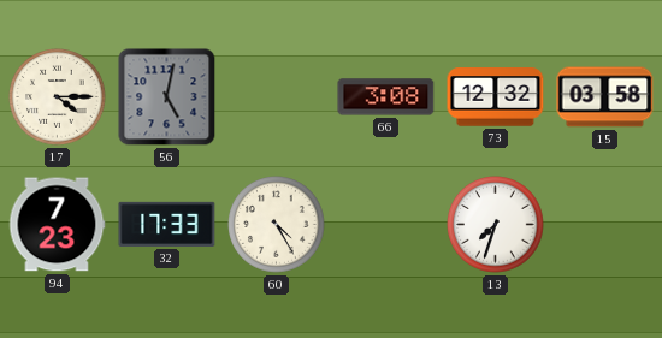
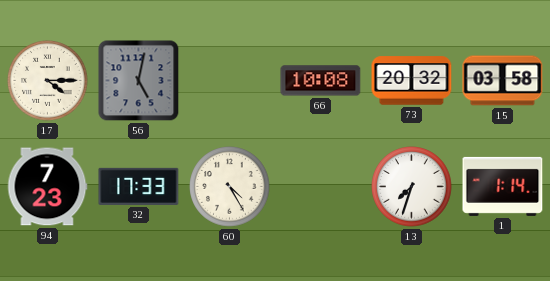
66: 3:08 -> 10:08
73: 12:32 -> 20:32
1: none -> 1:14
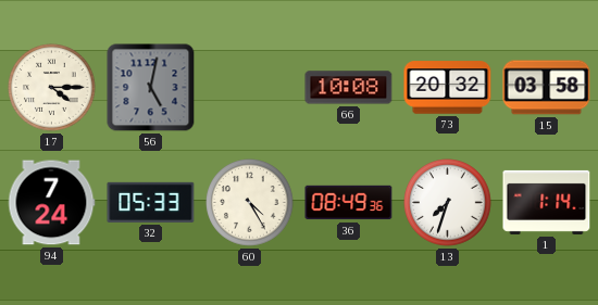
94: 7:23 -> 7:24
32: 17:33 -> 05:33
36: none -> 08:49
